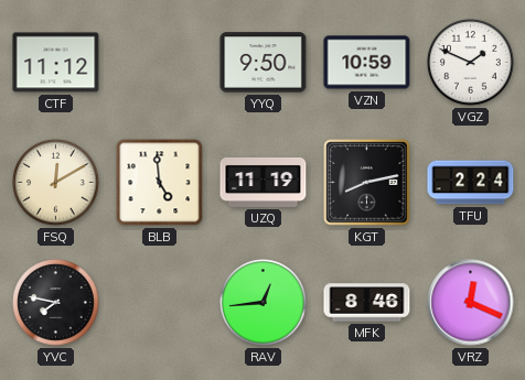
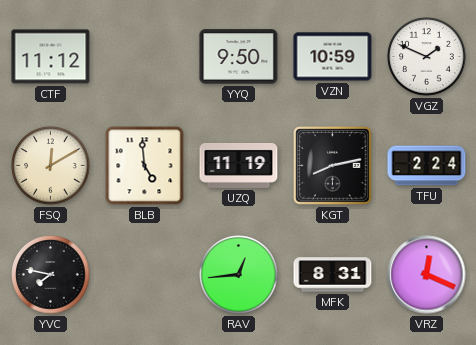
MFK: 8:46 -> 8:31
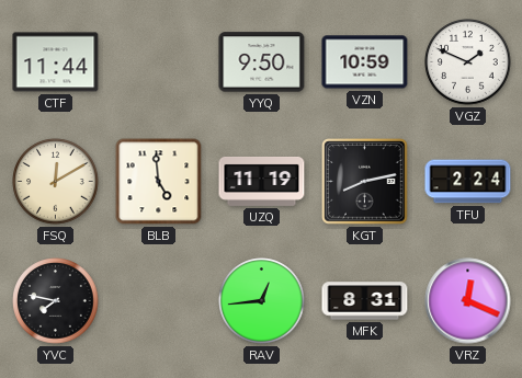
CTF: 11:12 -> 11:44
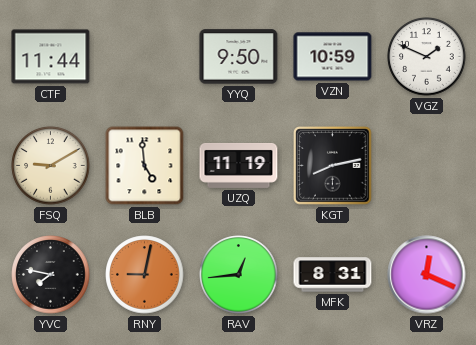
FSQ: 12:10 -> 9:10
TFU: 2:24 -> none
RNY: none -> 9:02
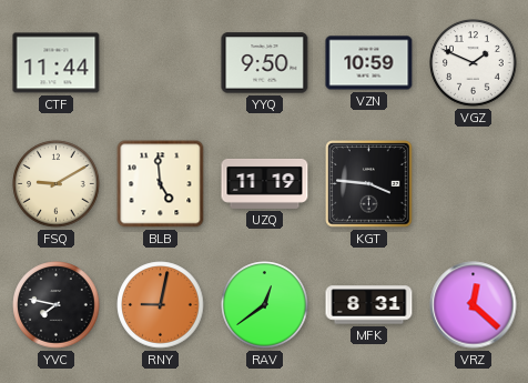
KGT: 8:13 -> 3:46
RAV: 12:44 -> 12:39
VRZ: 12:19 -> 12:22
